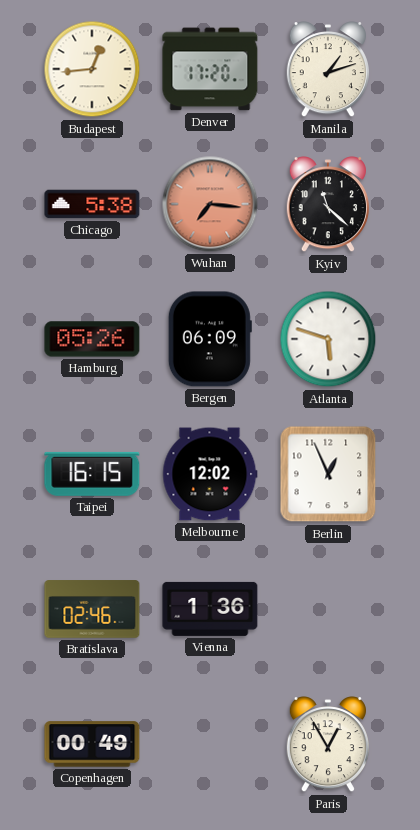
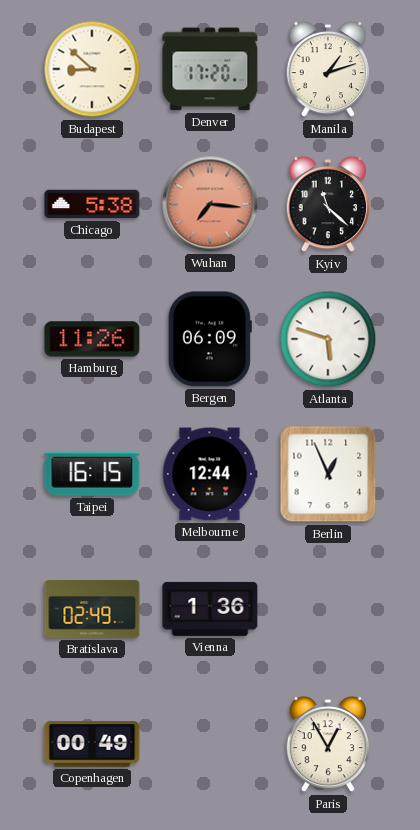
Budapest: 12:44 -> 8:52
Hamburg: 05:26 -> 11:26
Melbourne: 12:02 -> 12:44
Bratislava: 02:46 -> 02:49
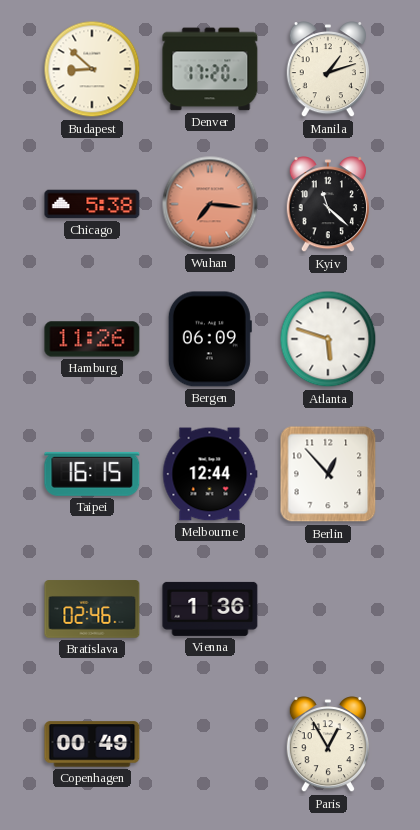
Berlin: 12:56 -> 12:53
Bratislava: 02:49 -> 02:46
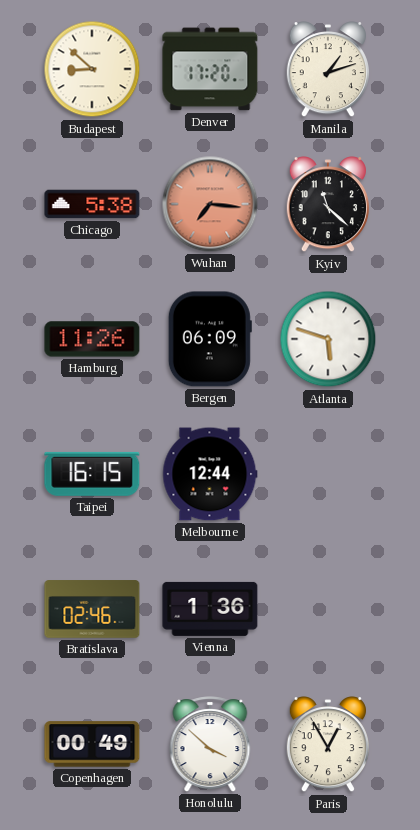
Berlin: 12:53 -> none
Honolulu: none -> 3:52
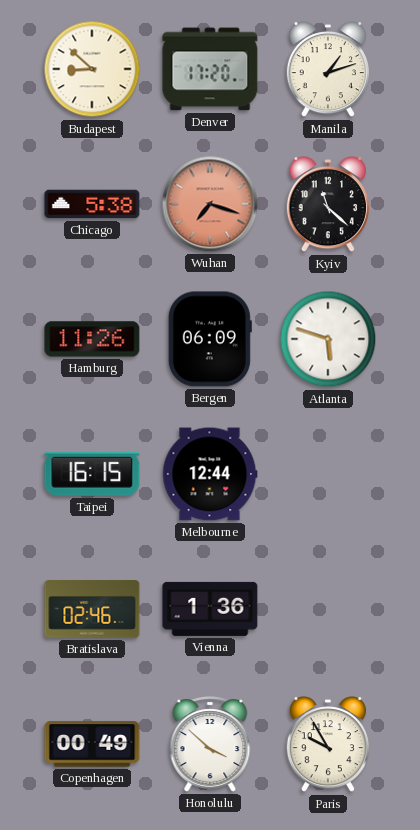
Wuhan: 7:16 -> 7:18
Paris: 12:55 -> 9:55
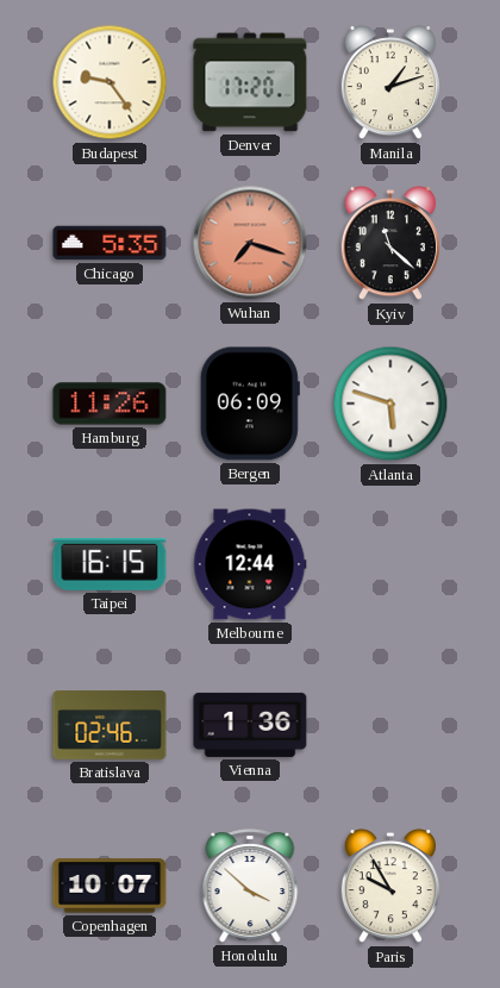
Budapest: 8:52 -> 9:24
Chicago: 5:38 -> 5:35
Copenhagen: 00:49 -> 10:07
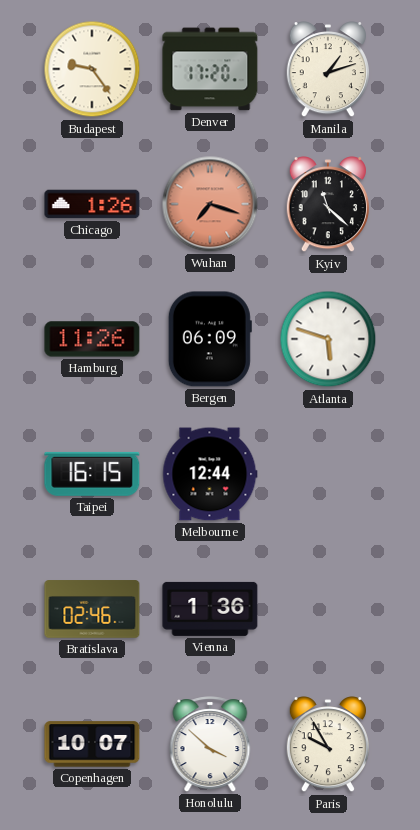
Chicago: 5:35 -> 1:26
